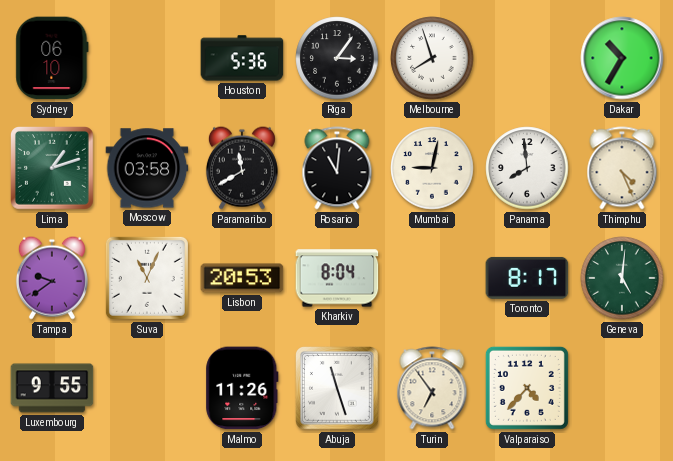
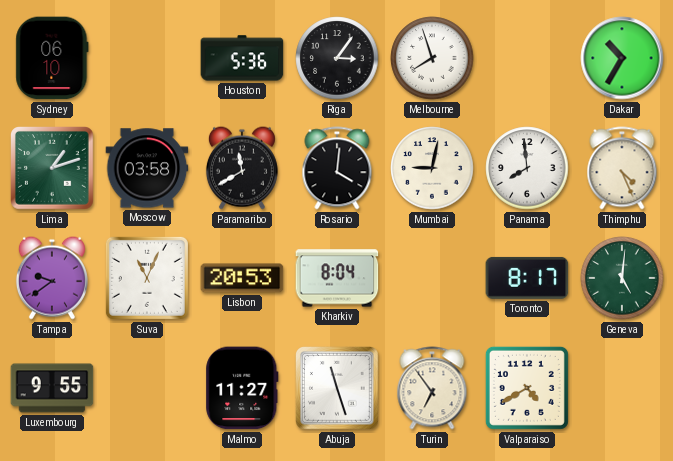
Rosario: 11:01 -> 4:01
Malmo: 11:26 -> 11:27
Valparaiso: 4:37 -> 4:40
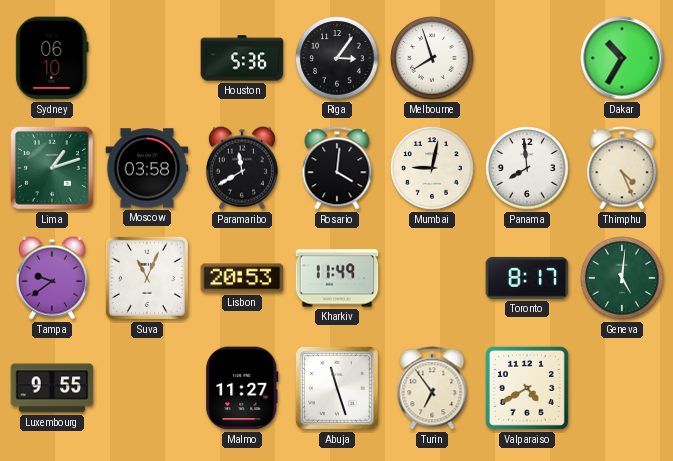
Kharkiv: 8:04 -> 11:49
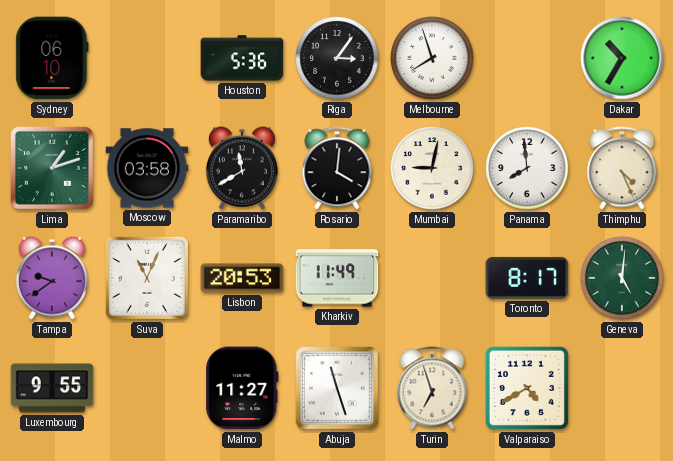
Turin: 6:54 -> 6:57
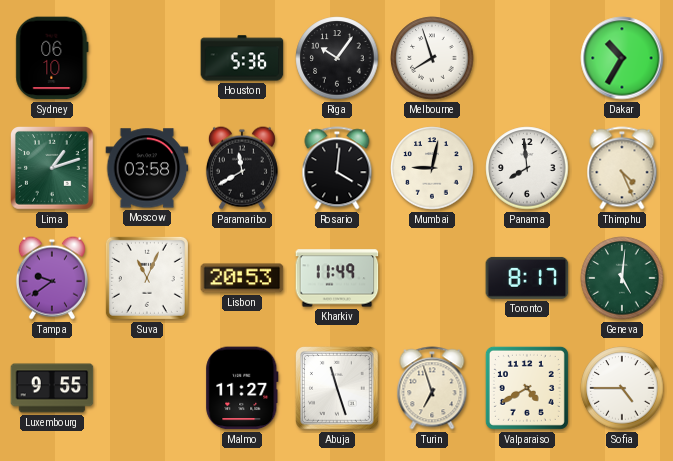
Riga: 3:06 -> 10:06
Sofia: none -> 4:45
